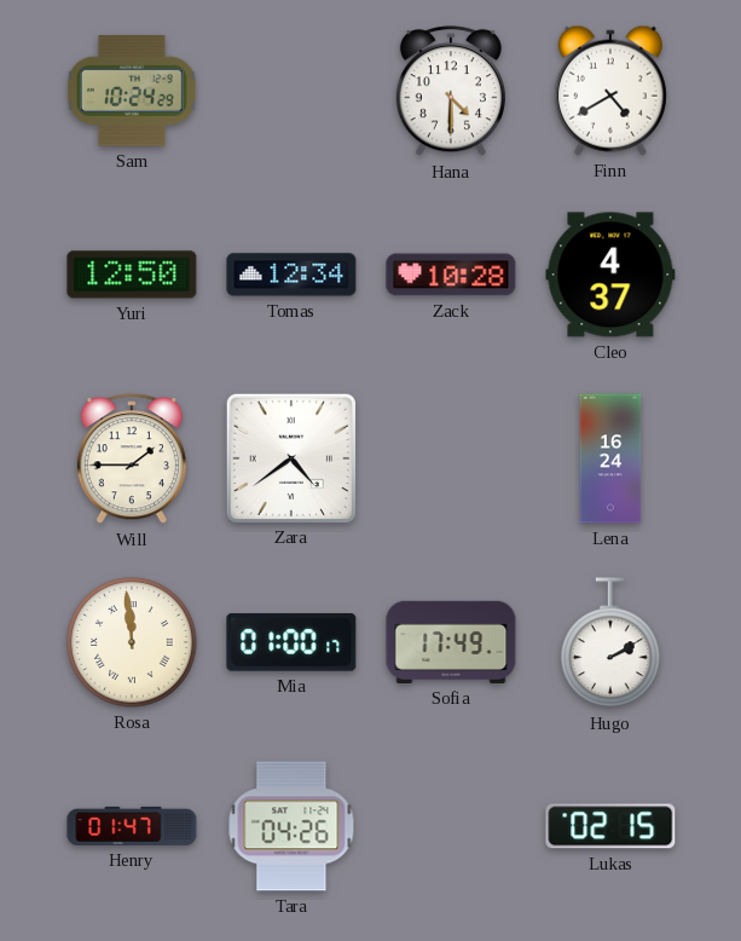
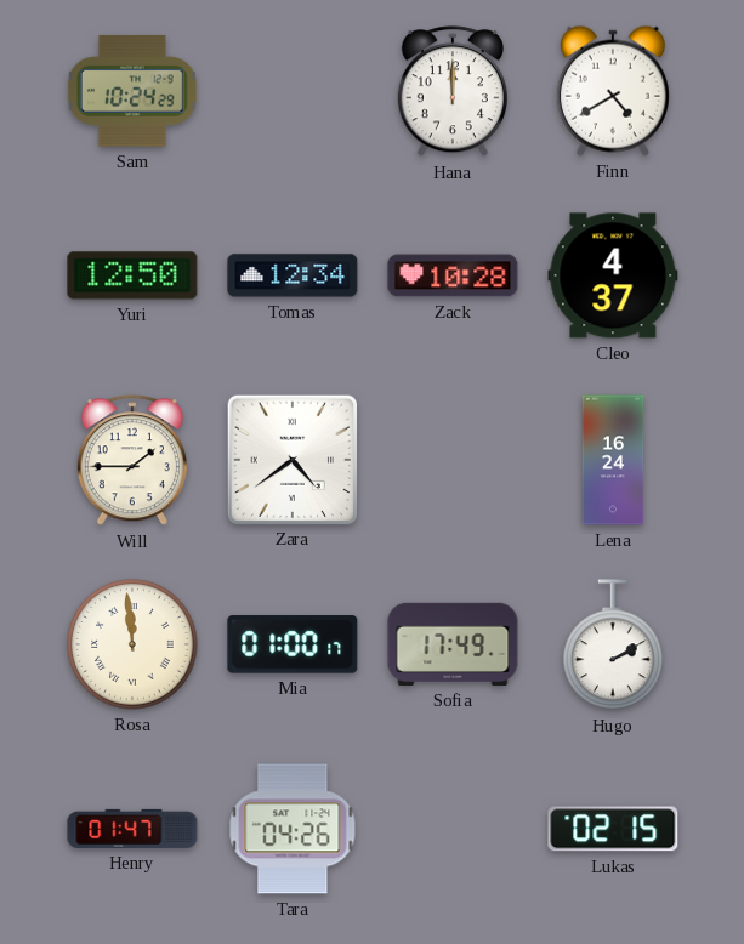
Hana: 4:30 -> 12:00
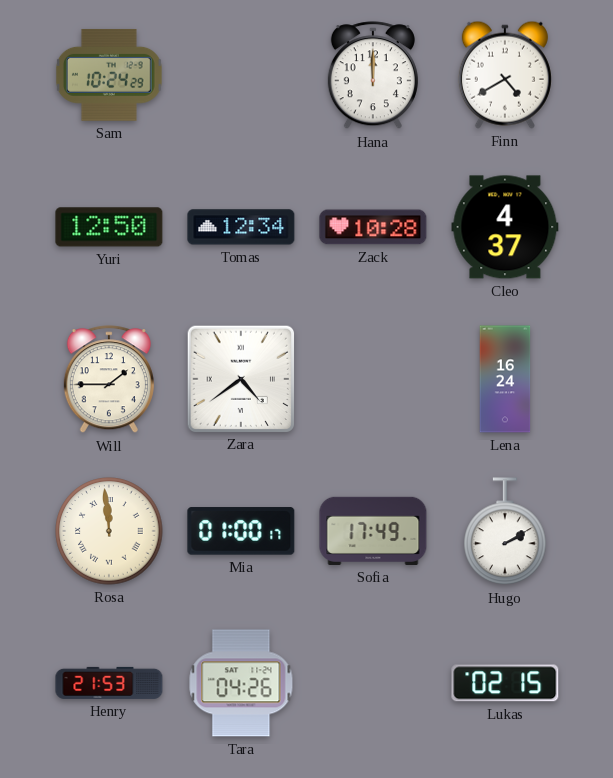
Henry: 01:47 -> 21:53
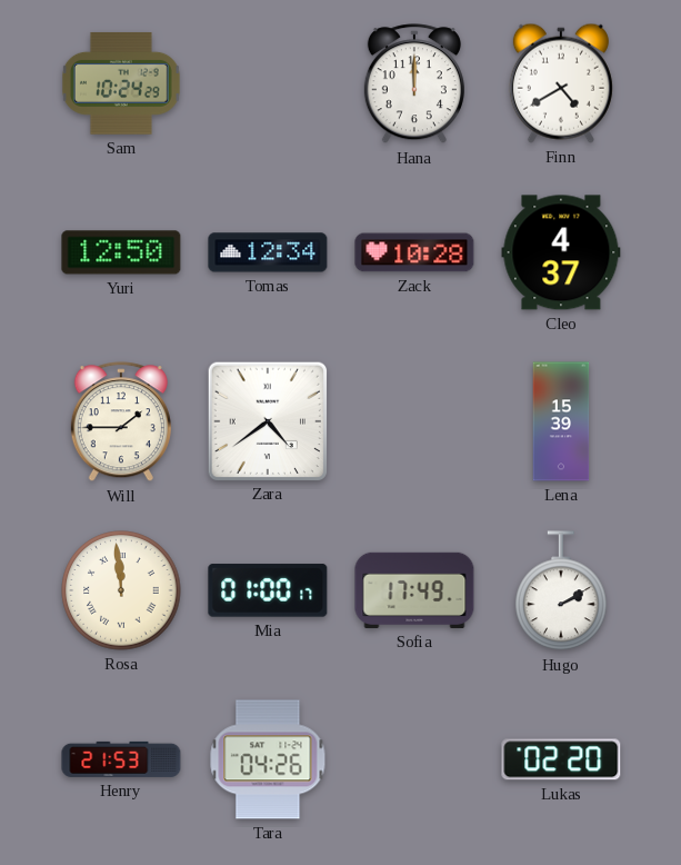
Lena: 16:24 -> 15:39
Lukas: 02:15 -> 02:20
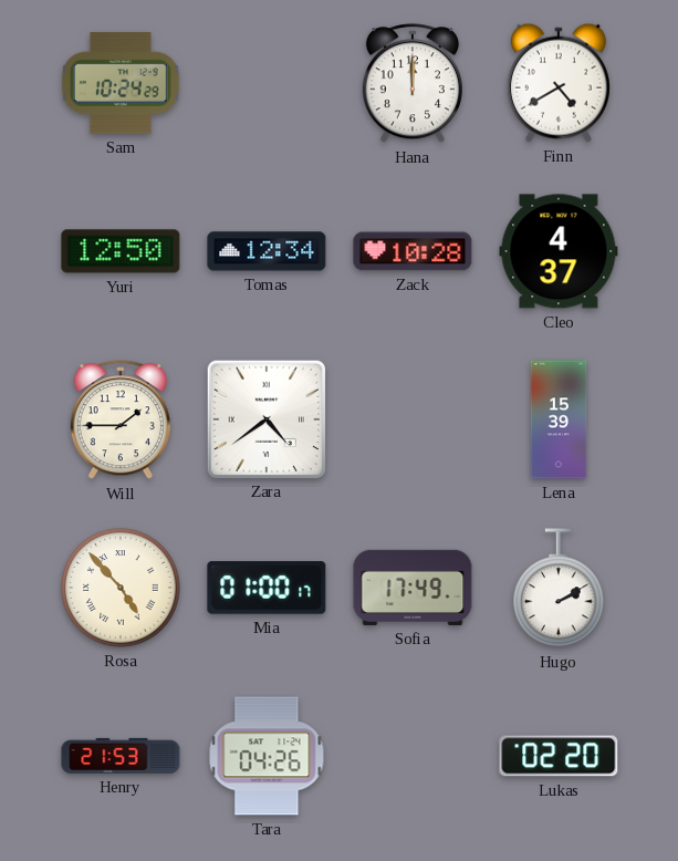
Rosa: 11:59 -> 4:53
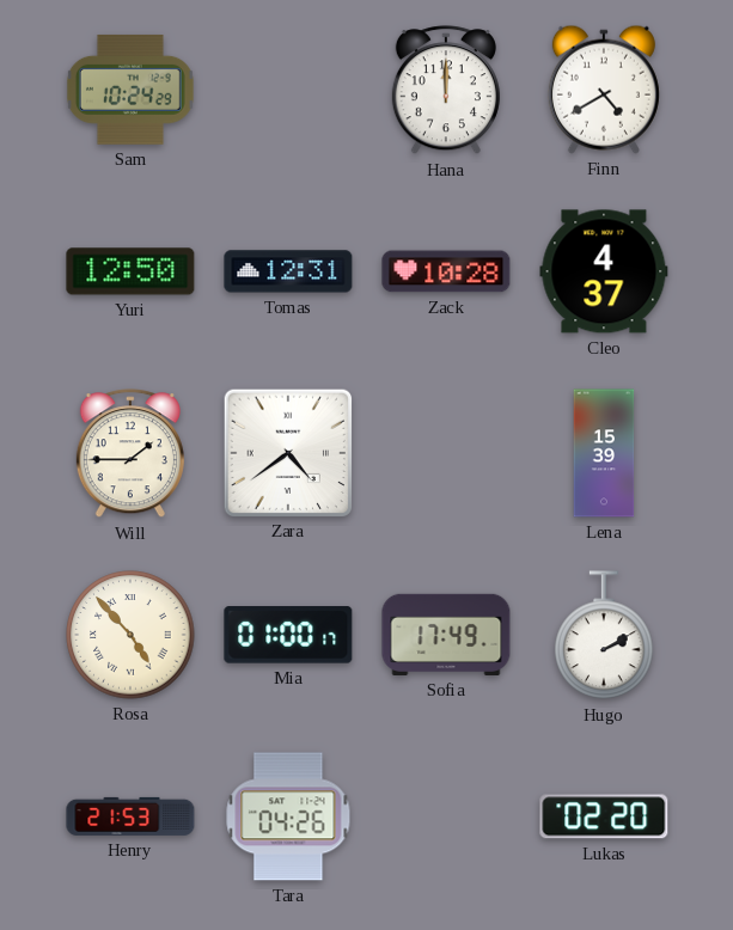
Tomas: 12:34 -> 12:31
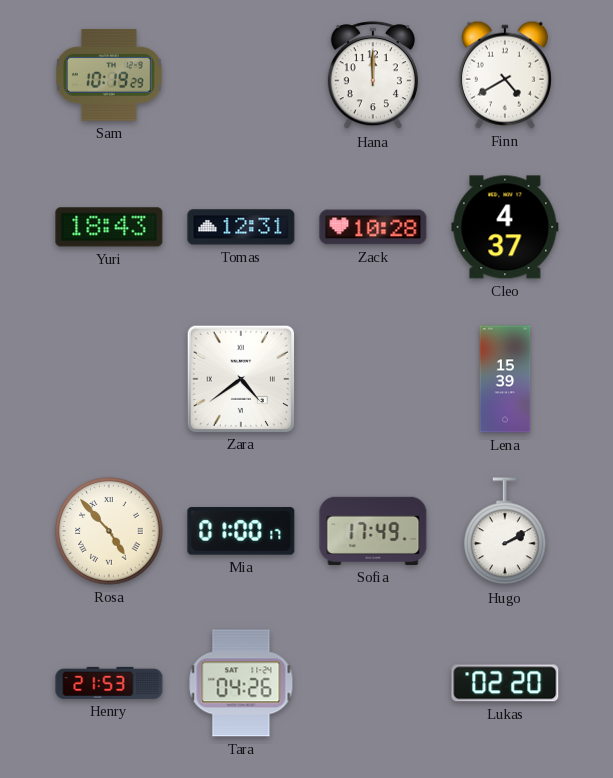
Sam: 10:24 -> 10:19
Yuri: 12:50 -> 18:43
Will: 1:45 -> none
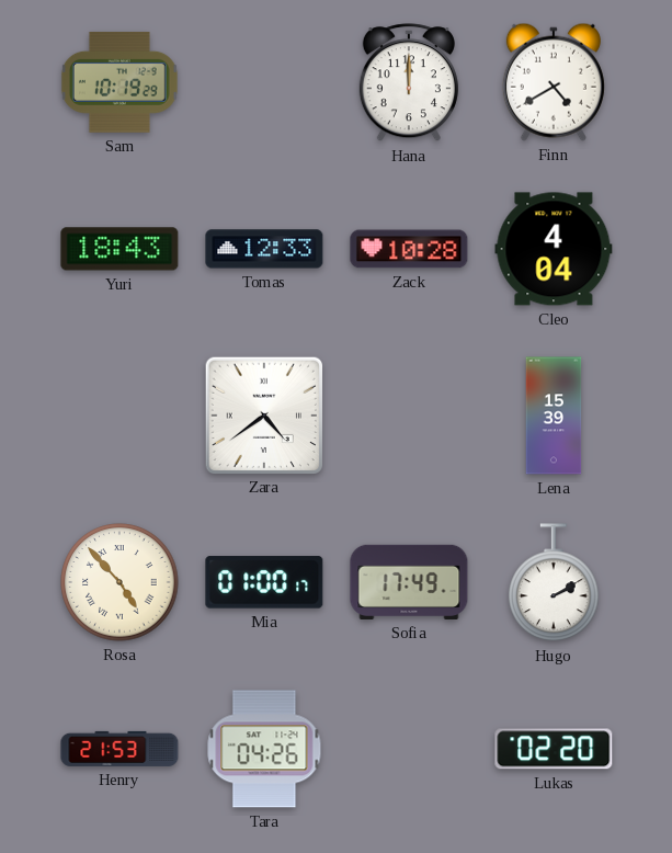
Tomas: 12:31 -> 12:33
Cleo: 4:37 -> 4:04
